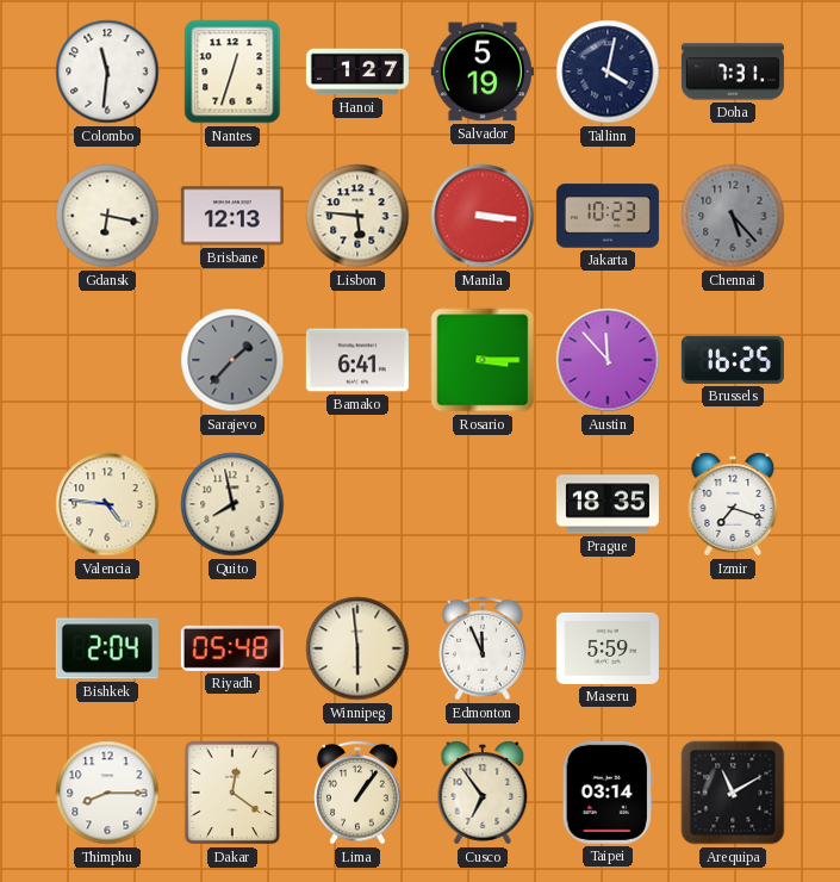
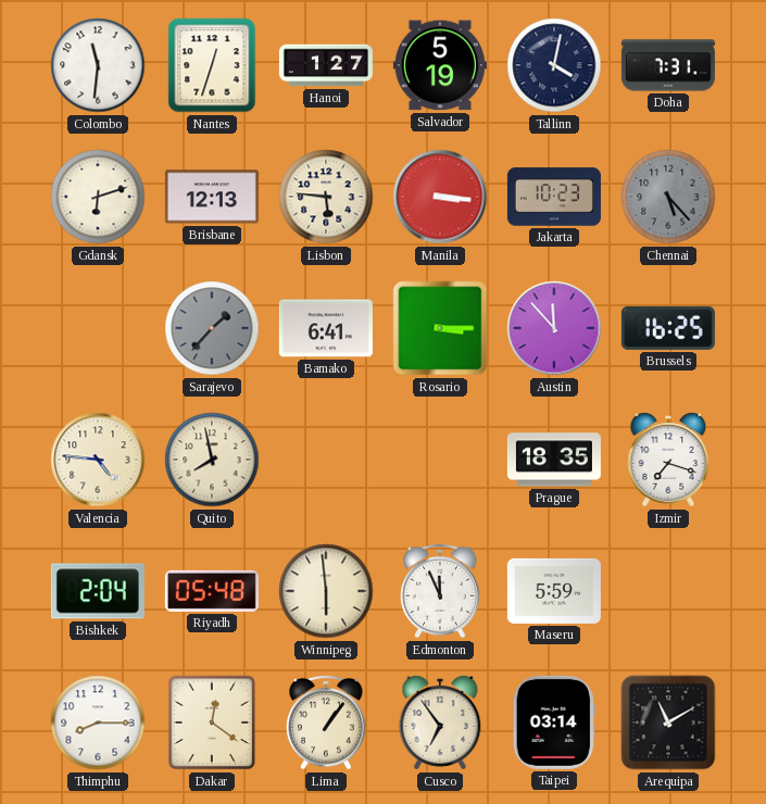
Gdansk: 6:17 -> 6:12
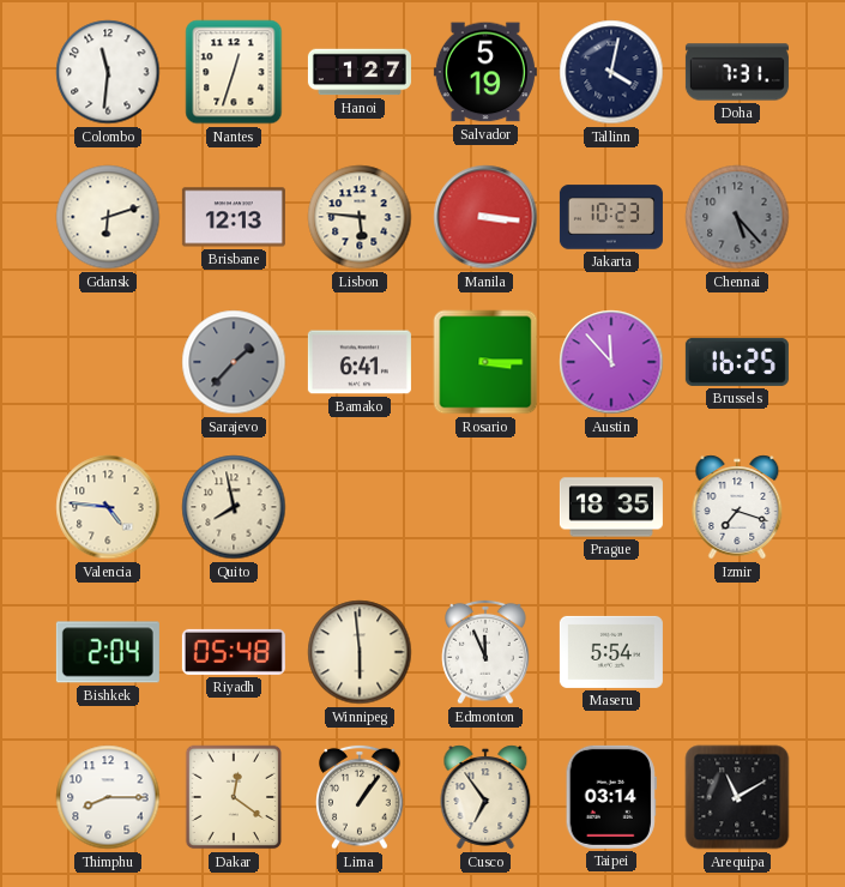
Maseru: 5:59 -> 5:54
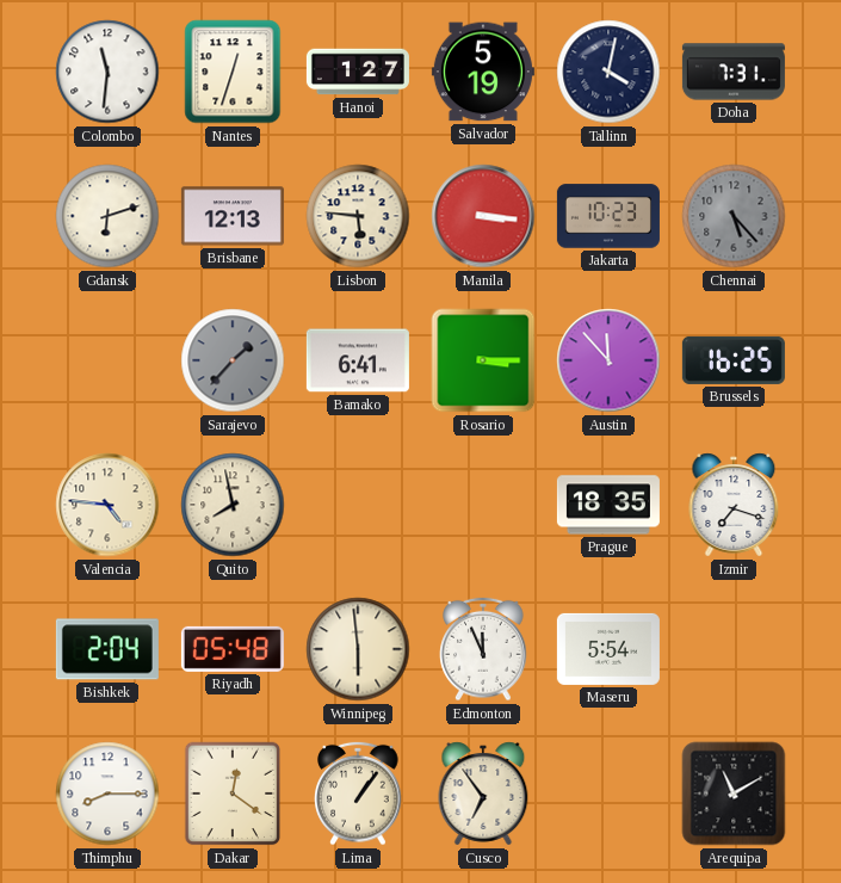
Taipei: 03:14 -> none
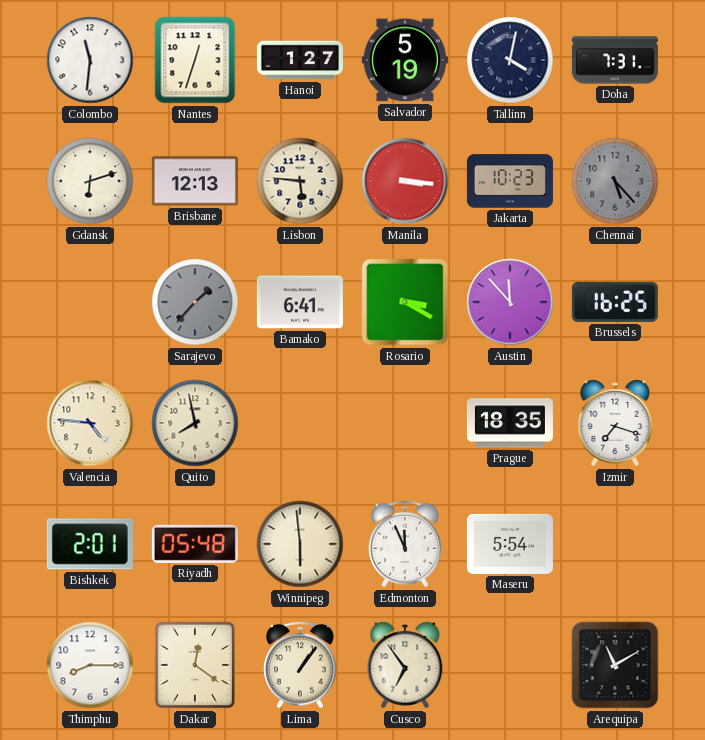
Rosario: 3:15 -> 3:20
Bishkek: 2:04 -> 2:01
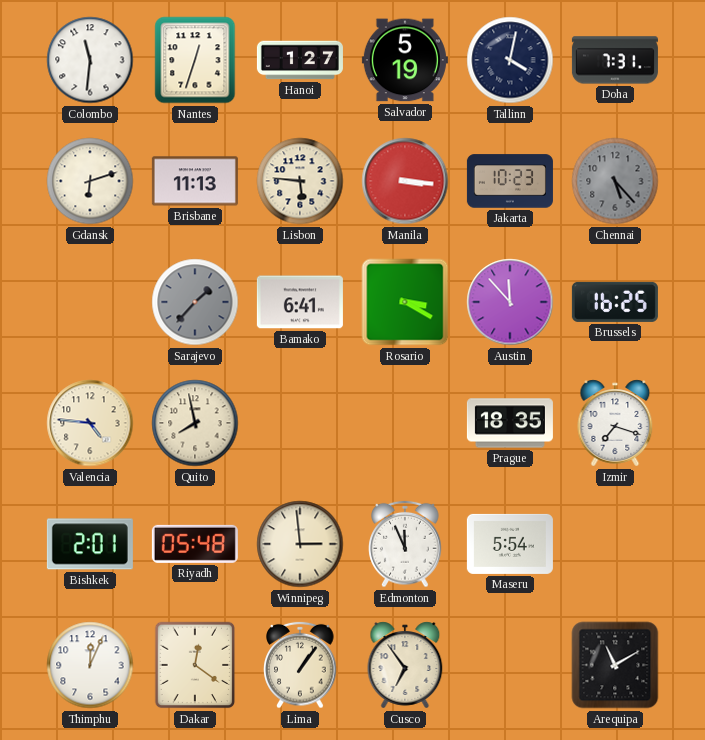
Brisbane: 12:13 -> 11:13
Winnipeg: 5:59 -> 2:59
Thimphu: 8:15 -> 12:04
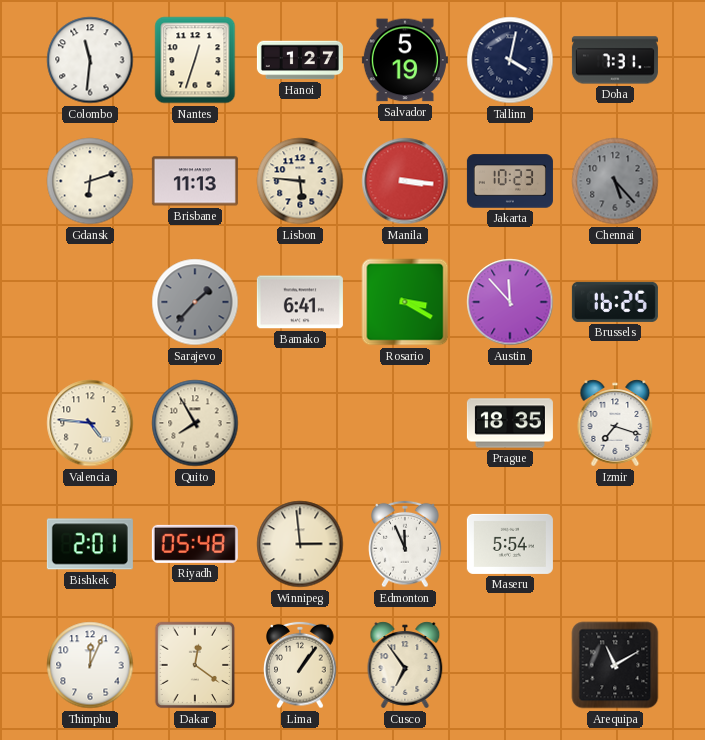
Quito: 7:58 -> 7:55
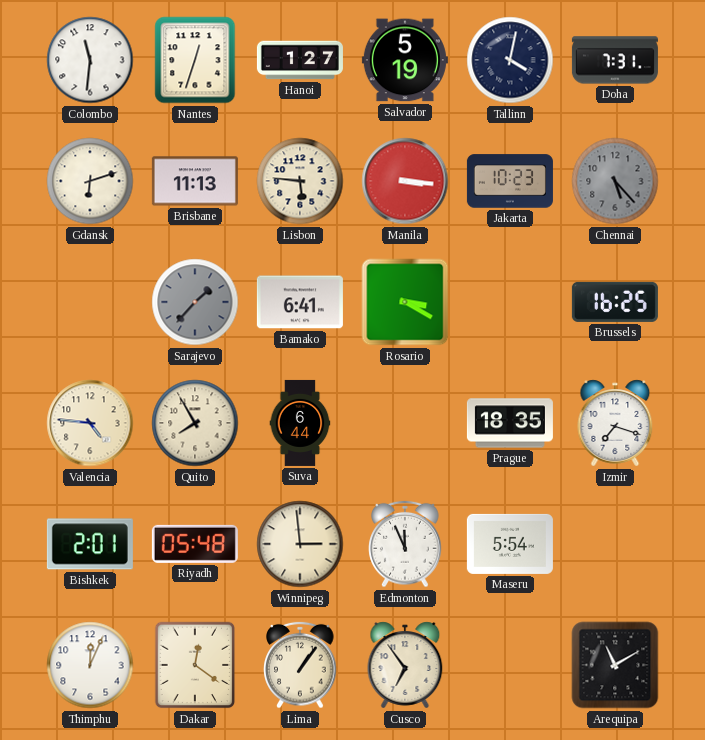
Austin: 11:53 -> none
Suva: none -> 6:44
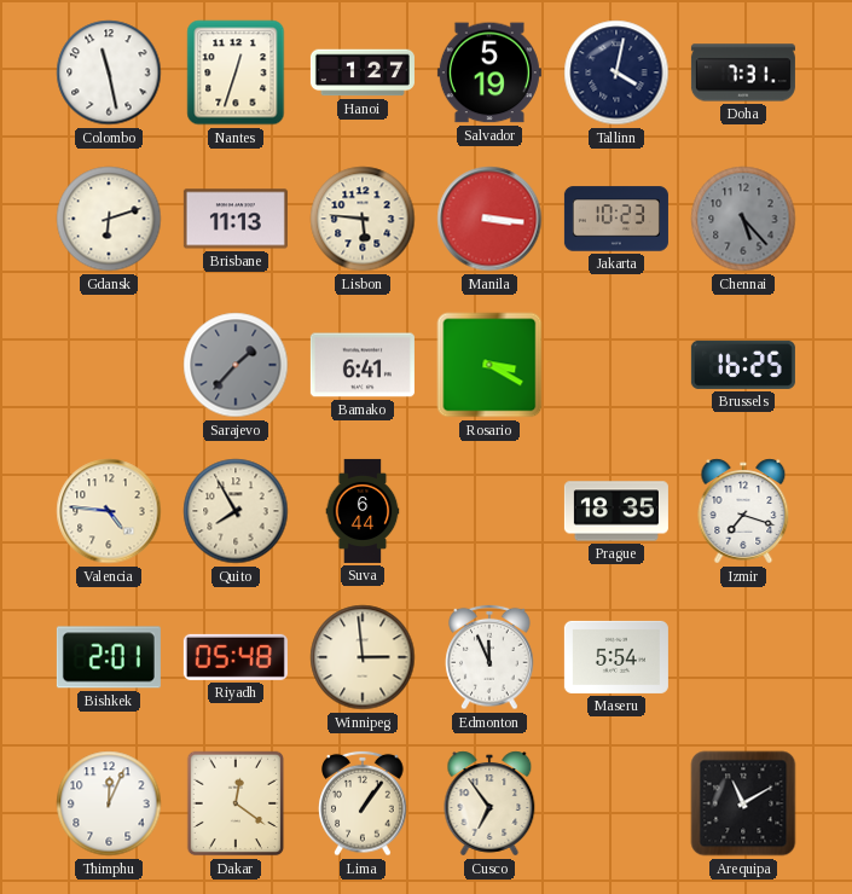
Colombo: 11:31 -> 11:28
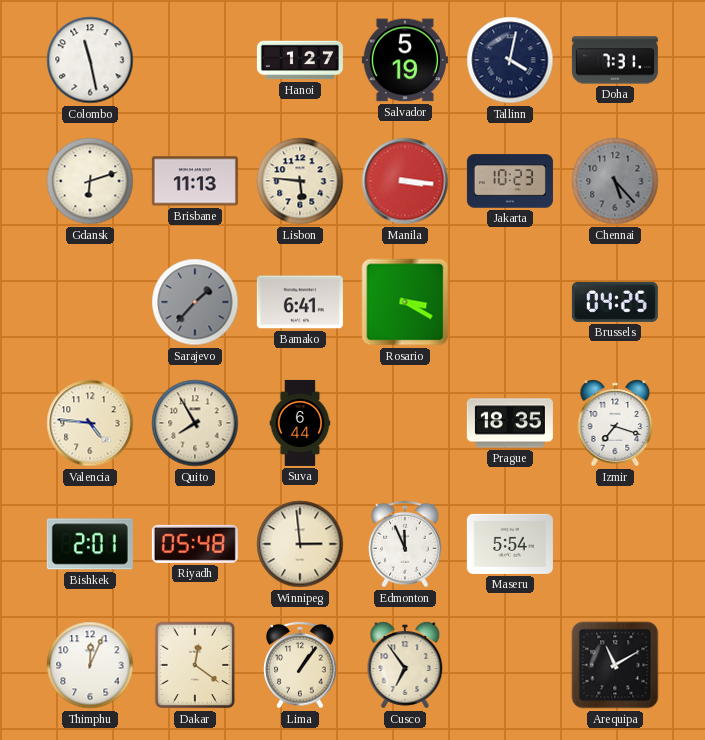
Nantes: 12:33 -> none
Brussels: 16:25 -> 04:25
